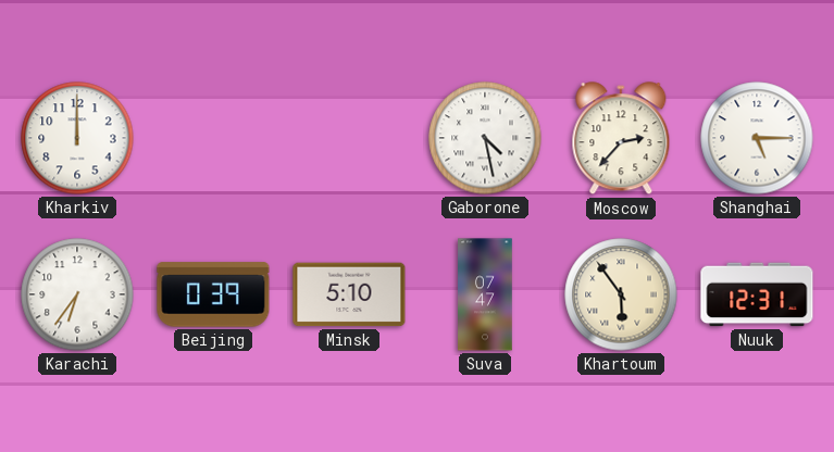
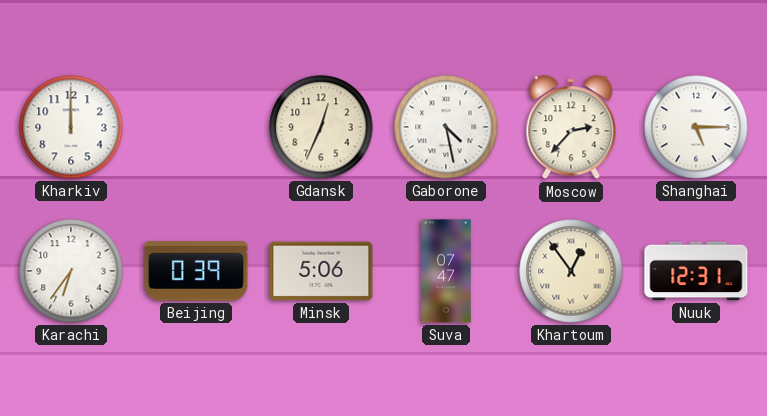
Gdansk: none -> 12:34
Minsk: 5:10 -> 5:06
Khartoum: 5:54 -> 12:54
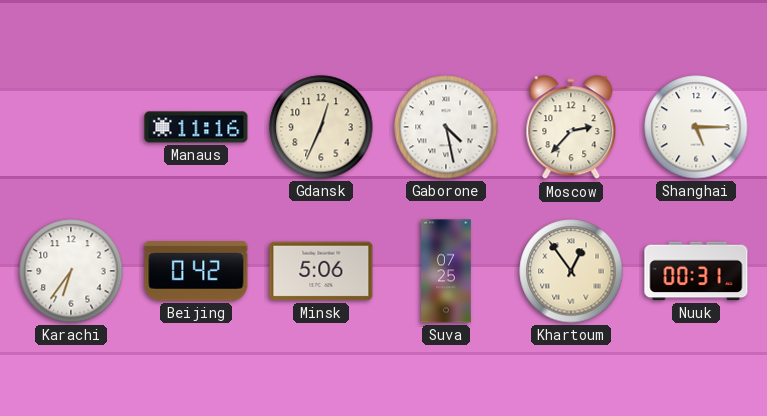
Kharkiv: 12:00 -> none
Manaus: none -> 11:16
Beijing: 0:39 -> 0:42
Suva: 07:47 -> 07:25
Nuuk: 12:31 -> 00:31
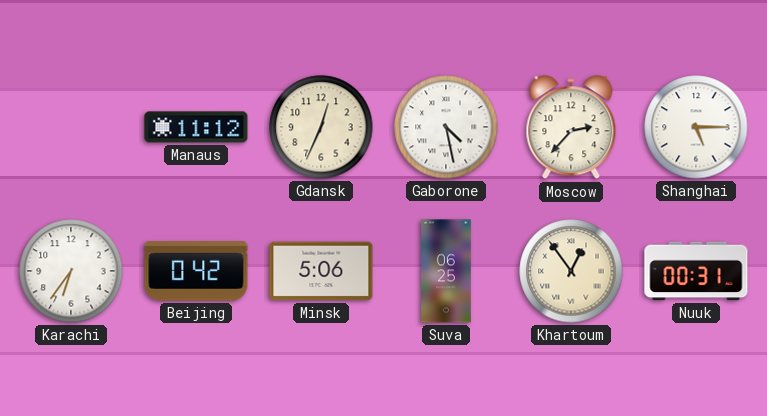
Manaus: 11:16 -> 11:12
Suva: 07:25 -> 06:25
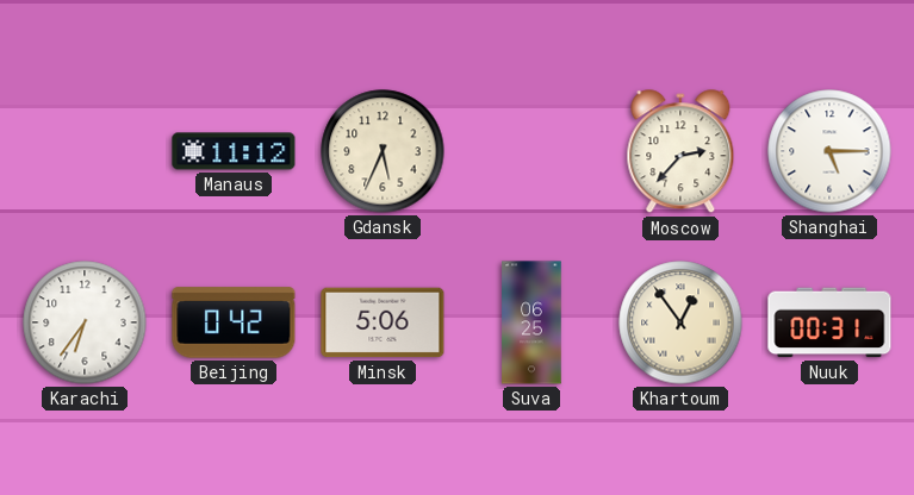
Gdansk: 12:34 -> 5:34
Gaborone: 4:28 -> none
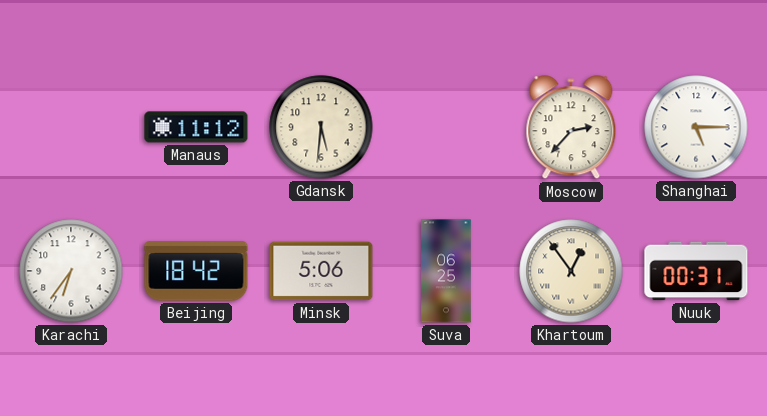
Gdansk: 5:34 -> 5:31
Beijing: 0:42 -> 18:42
